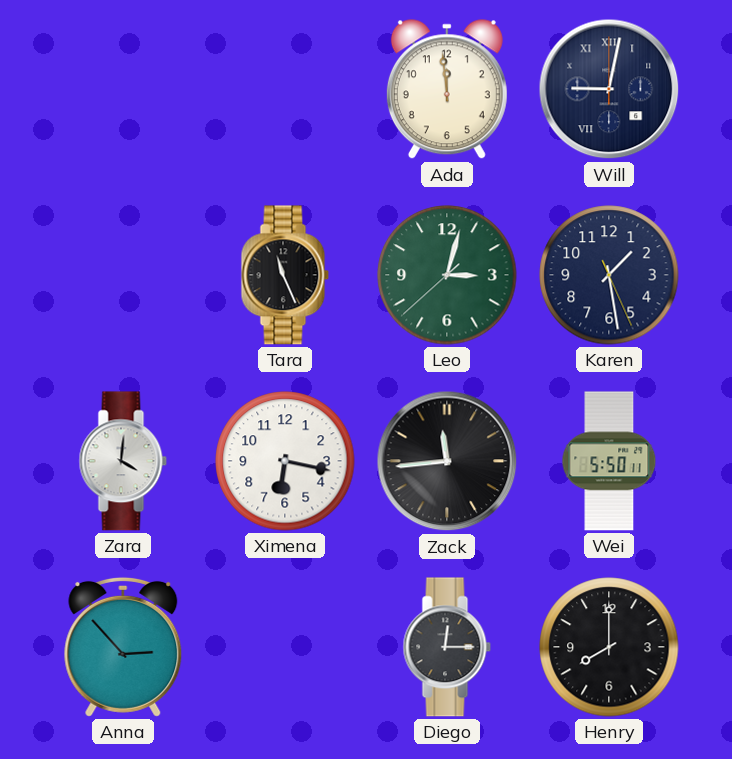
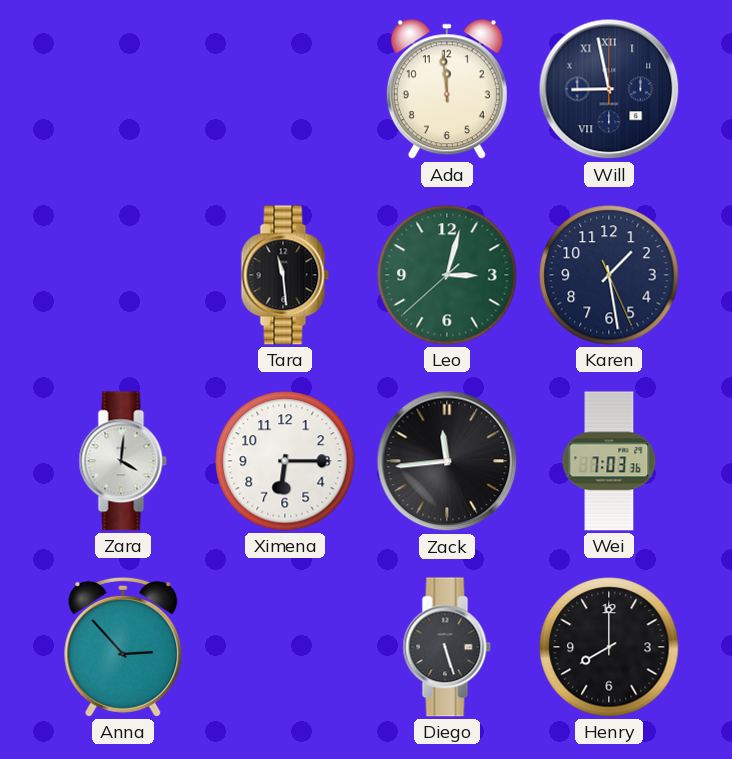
Will: 9:02 -> 8:58
Tara: 11:26 -> 11:29
Ximena: 6:17 -> 6:15
Wei: 5:50 -> 7:03
Diego: 12:15 -> 5:27
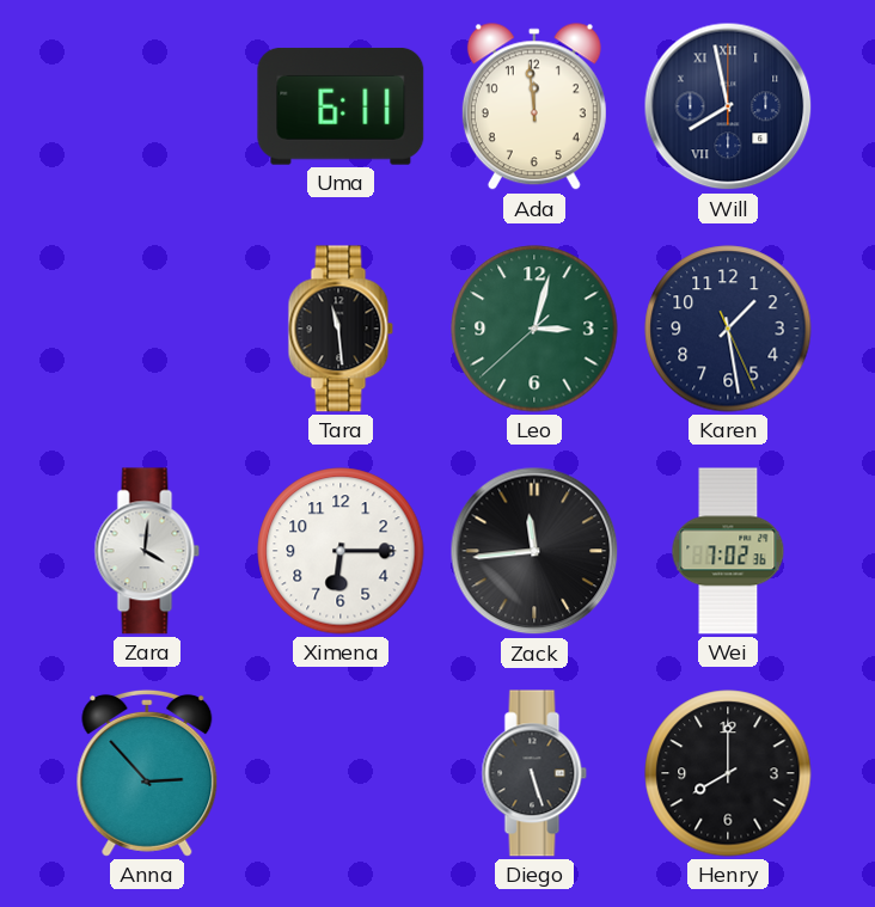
Uma: none -> 6:11
Will: 8:58 -> 7:58
Wei: 7:03 -> 7:02
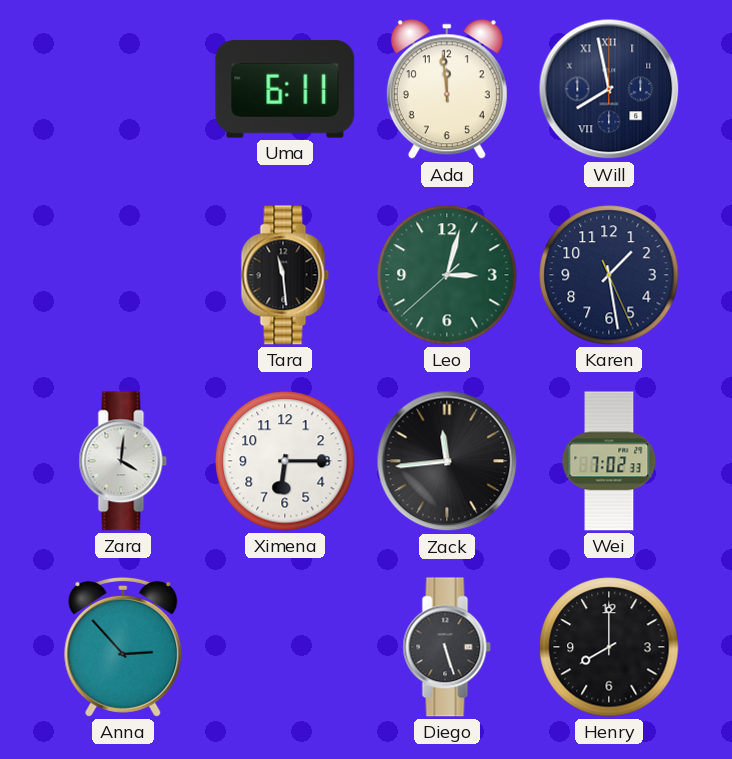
Wei: 7:02:36 -> 7:02:33
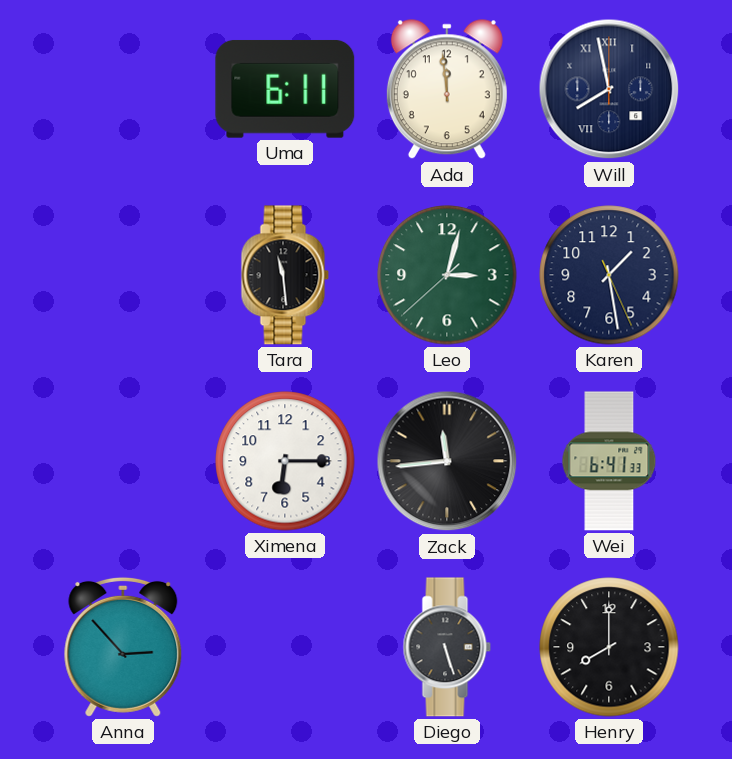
Zara: 4:01 -> none
Wei: 7:02 -> 6:41
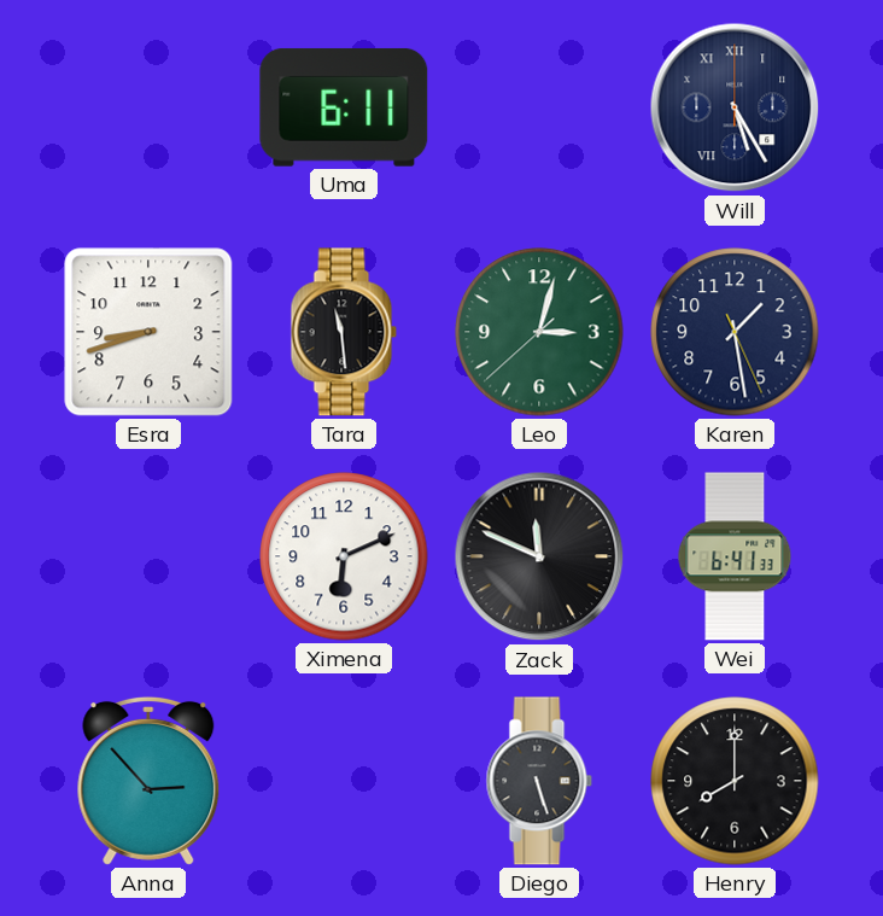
Ada: 11:59 -> none
Will: 7:58 -> 5:25
Esra: none -> 8:42
Ximena: 6:15 -> 6:11
Zack: 11:44 -> 11:49
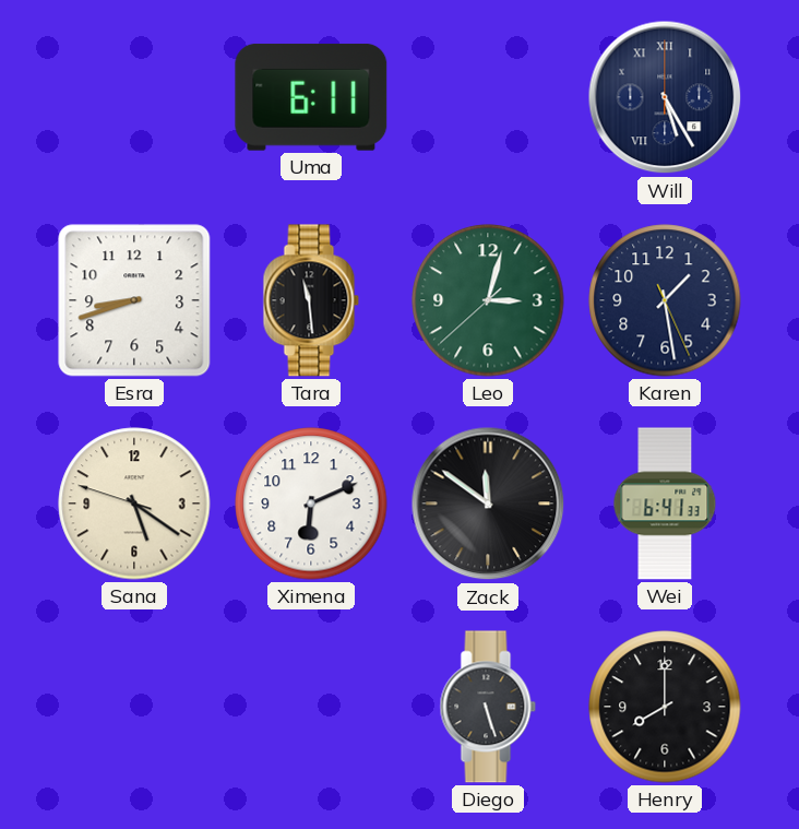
Sana: none -> 5:20
Zack: 11:49 -> 11:51
Anna: 2:53 -> none
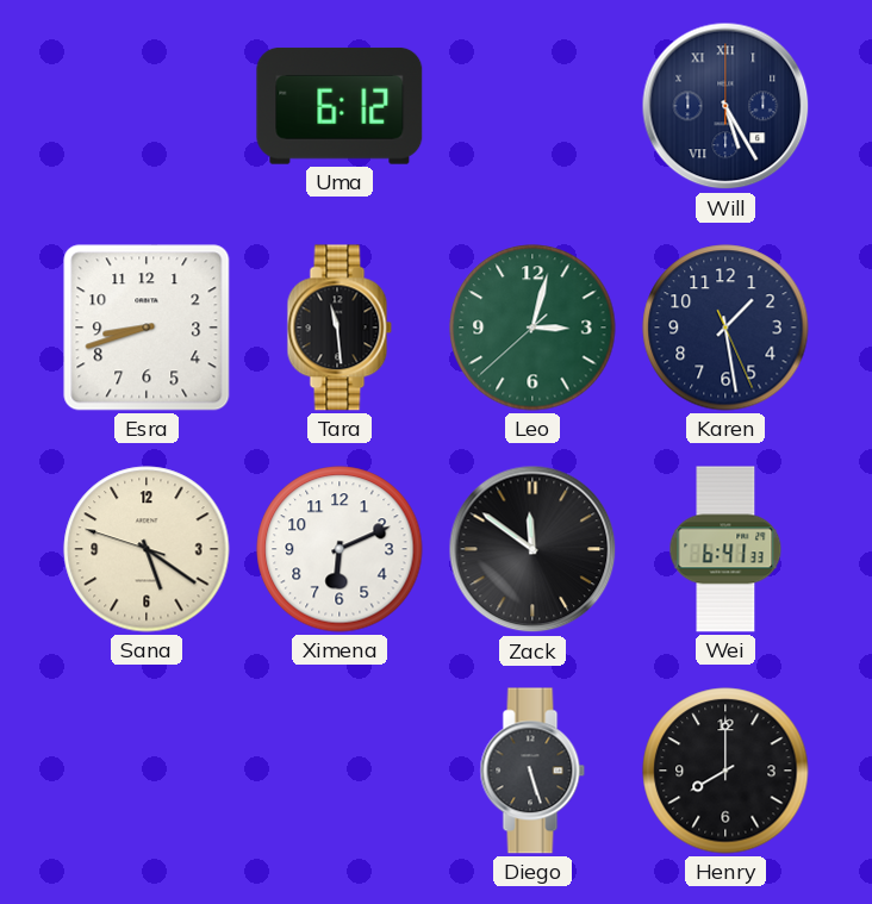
Uma: 6:11 -> 6:12
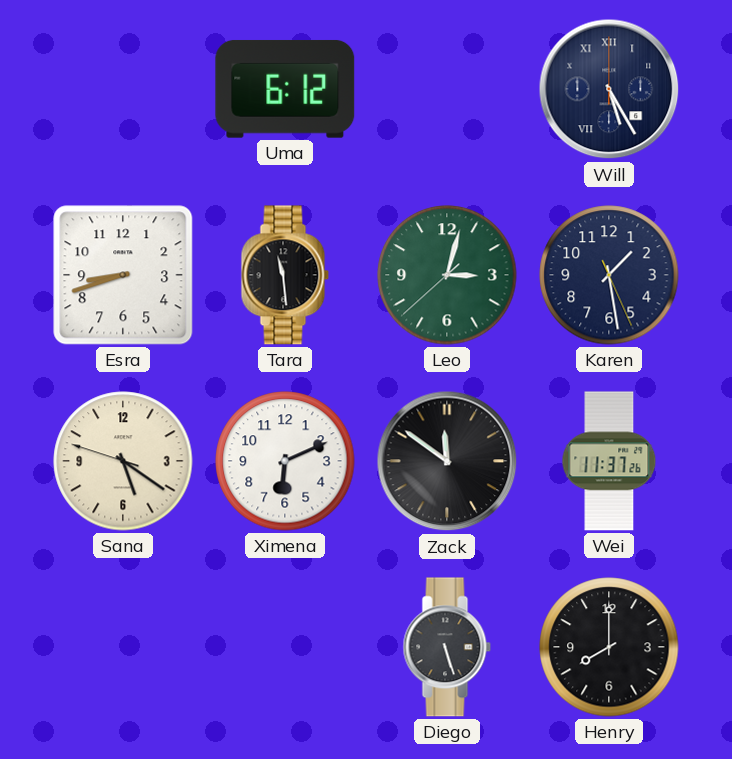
Wei: 6:41 -> 11:37
